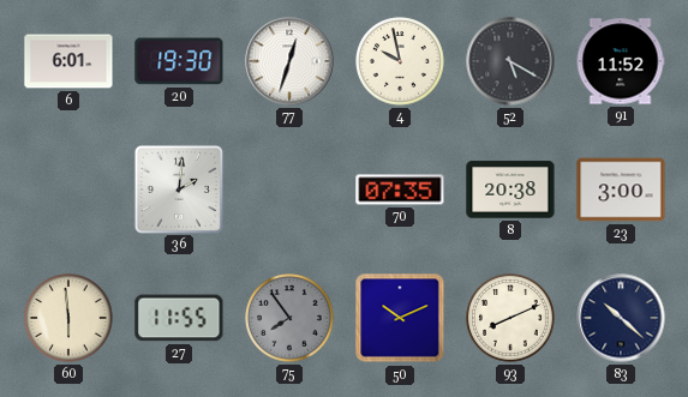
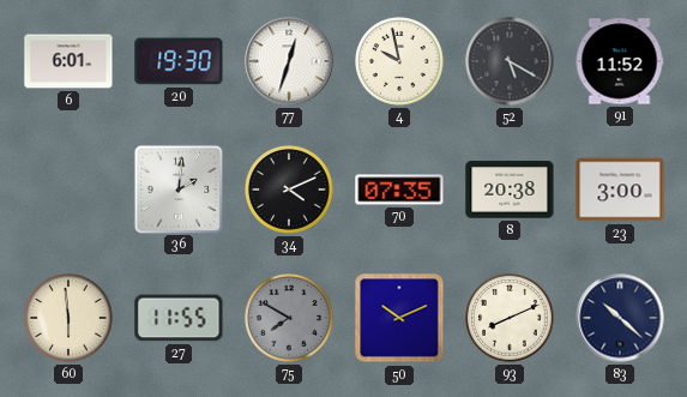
34: none -> 4:11
75: 7:54 -> 7:50
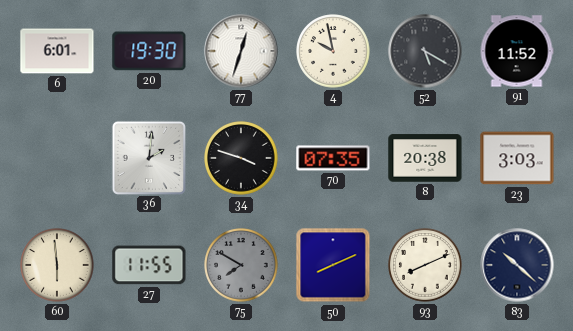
34: 4:11 -> 3:48
23: 3:00 -> 3:03
50: 10:11 -> 8:11
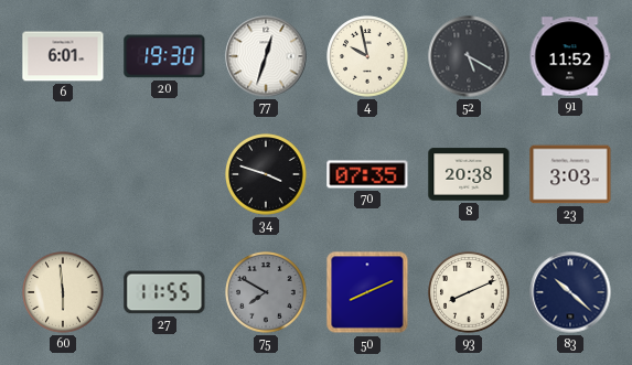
36: 2:01 -> none
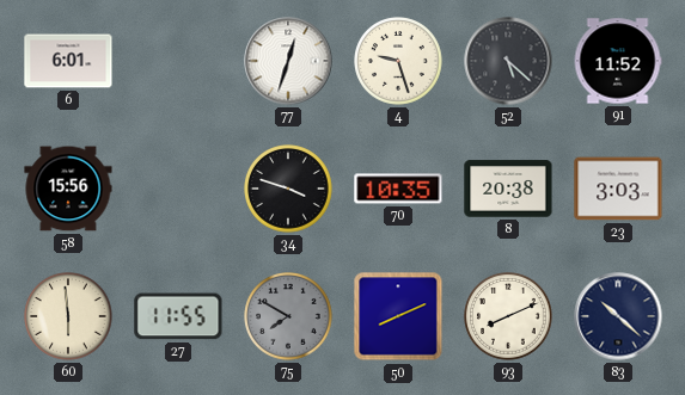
20: 19:30 -> none
4: 9:58 -> 9:27
52: 5:20 -> 5:22
58: none -> 15:56
70: 07:35 -> 10:35
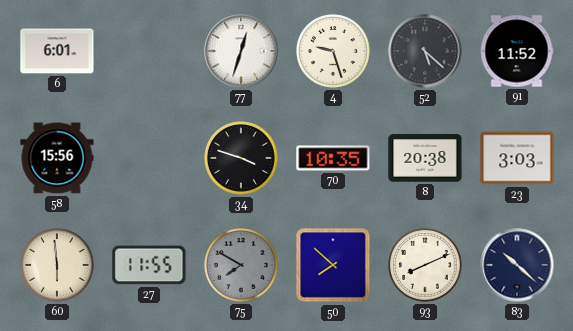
50: 8:11 -> 7:52
